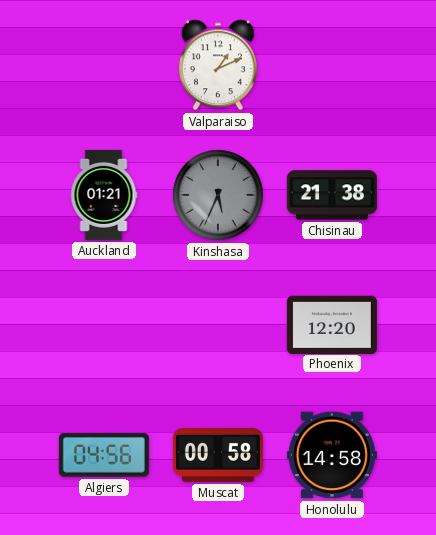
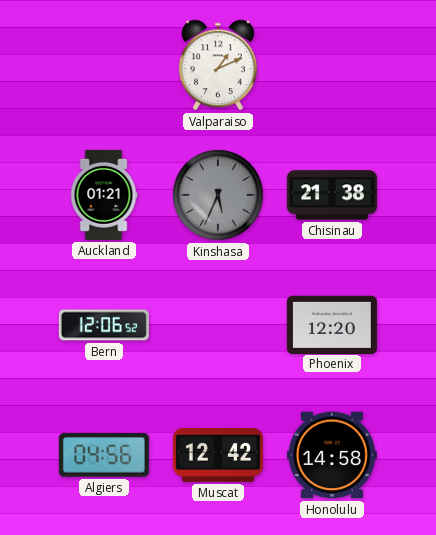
Bern: none -> 12:06
Muscat: 00:58 -> 12:42
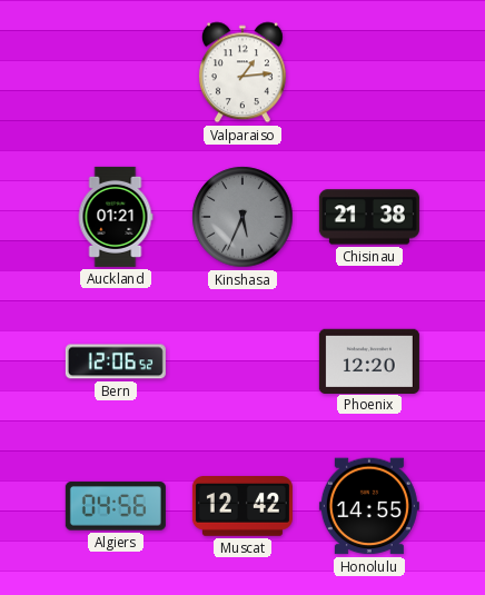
Valparaiso: 1:11 -> 1:14
Honolulu: 14:58 -> 14:55
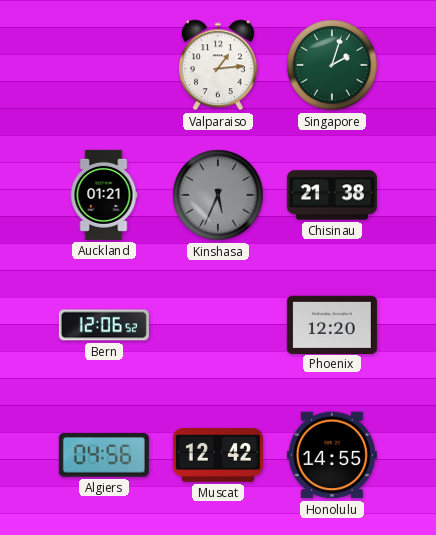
Singapore: none -> 2:03
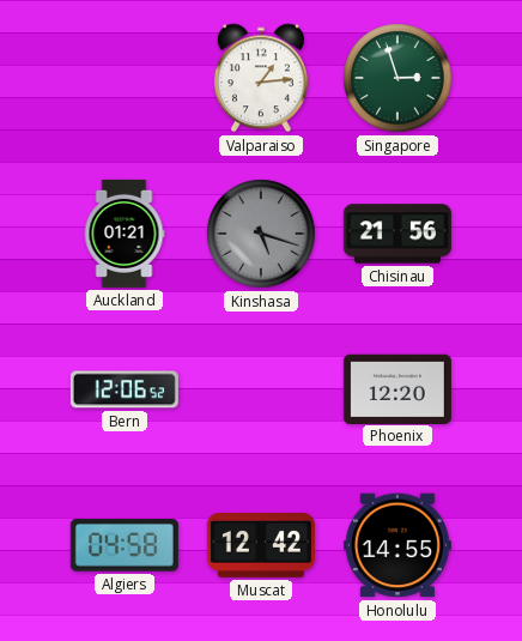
Singapore: 2:03 -> 2:57
Kinshasa: 5:34 -> 5:18
Chisinau: 21:38 -> 21:56
Algiers: 04:56 -> 04:58
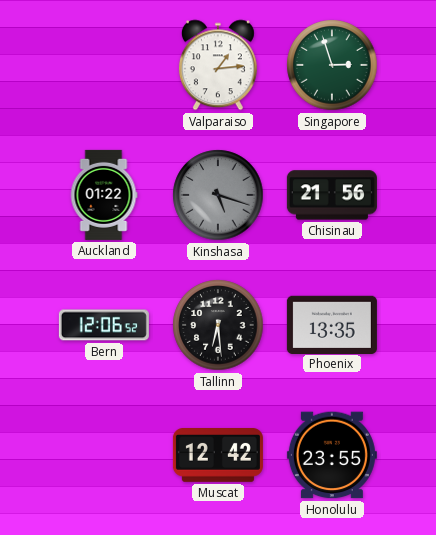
Auckland: 01:21 -> 01:22
Tallinn: none -> 6:29
Phoenix: 12:20 -> 13:35
Algiers: 04:58 -> none
Honolulu: 14:55 -> 23:55
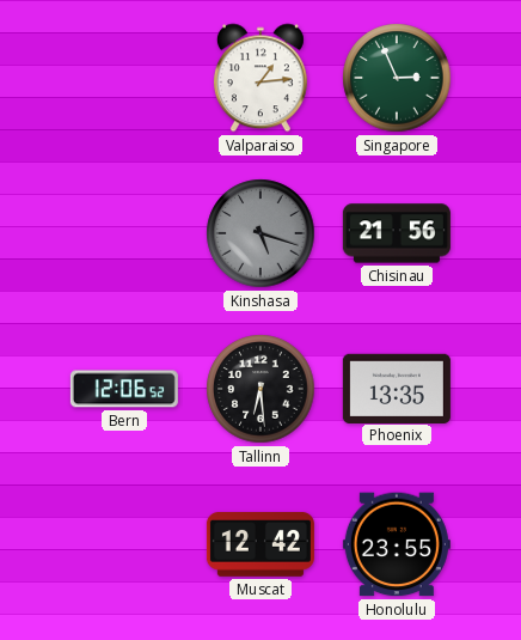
Singapore: 2:57 -> 2:56
Auckland: 01:22 -> none
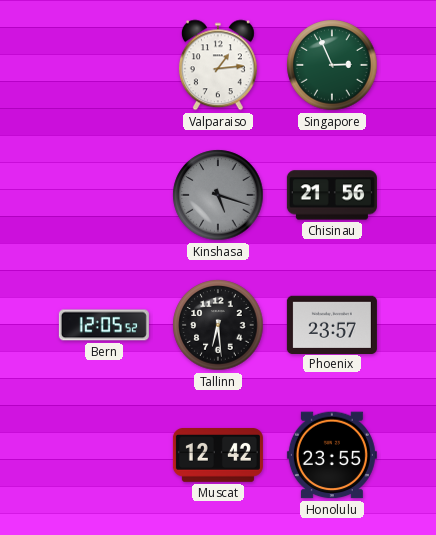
Bern: 12:06 -> 12:05
Phoenix: 13:35 -> 23:57
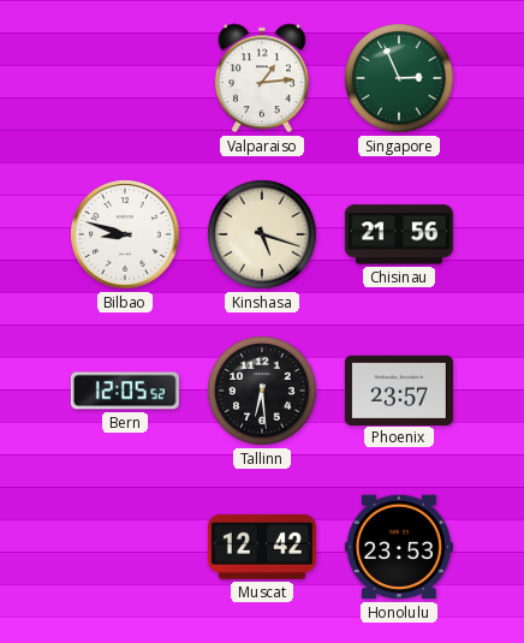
Bilbao: none -> 8:48
Kinshasa dial: grey -> cream
Honolulu: 23:55 -> 23:53
